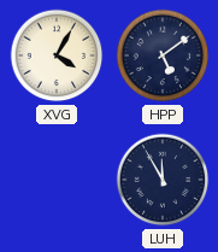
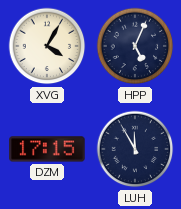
HPP: 5:09 -> 5:04
DZM: none -> 17:15
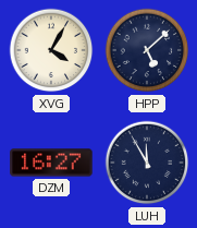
HPP: 5:04 -> 5:08
DZM: 17:15 -> 16:27
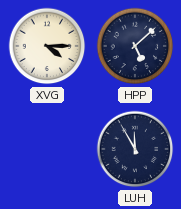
XVG: 4:05 -> 4:15
DZM: 16:27 -> none
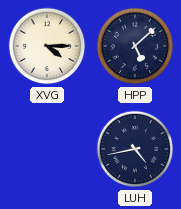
LUH: 11:55 -> 4:43
